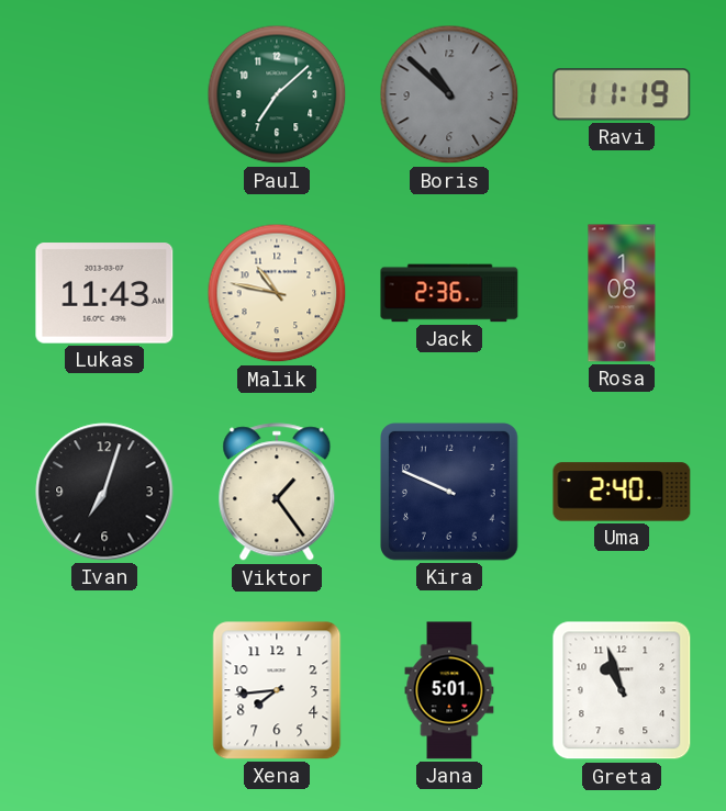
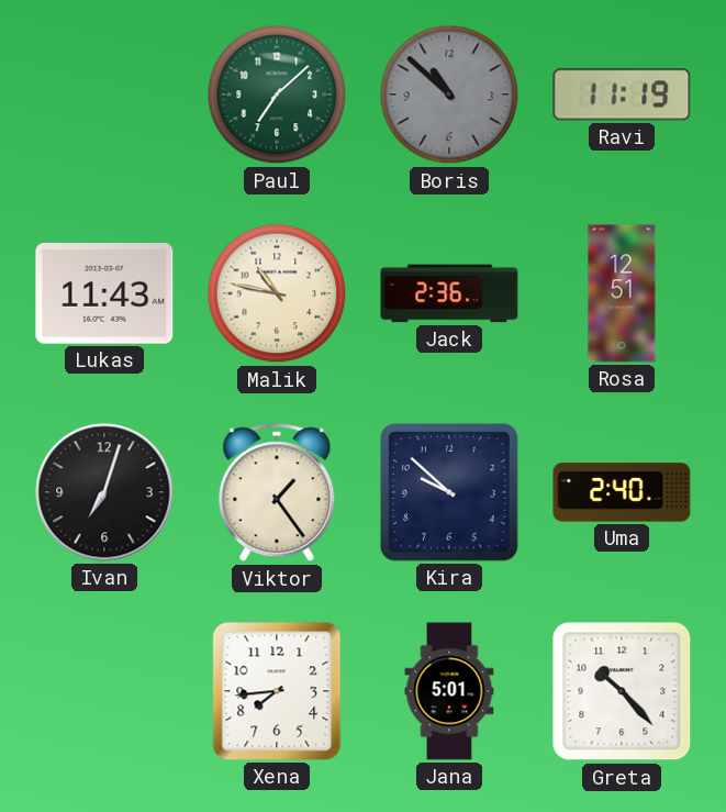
Rosa: 1:08 -> 12:51
Kira: 9:49 -> 9:52
Greta: 10:57 -> 10:23
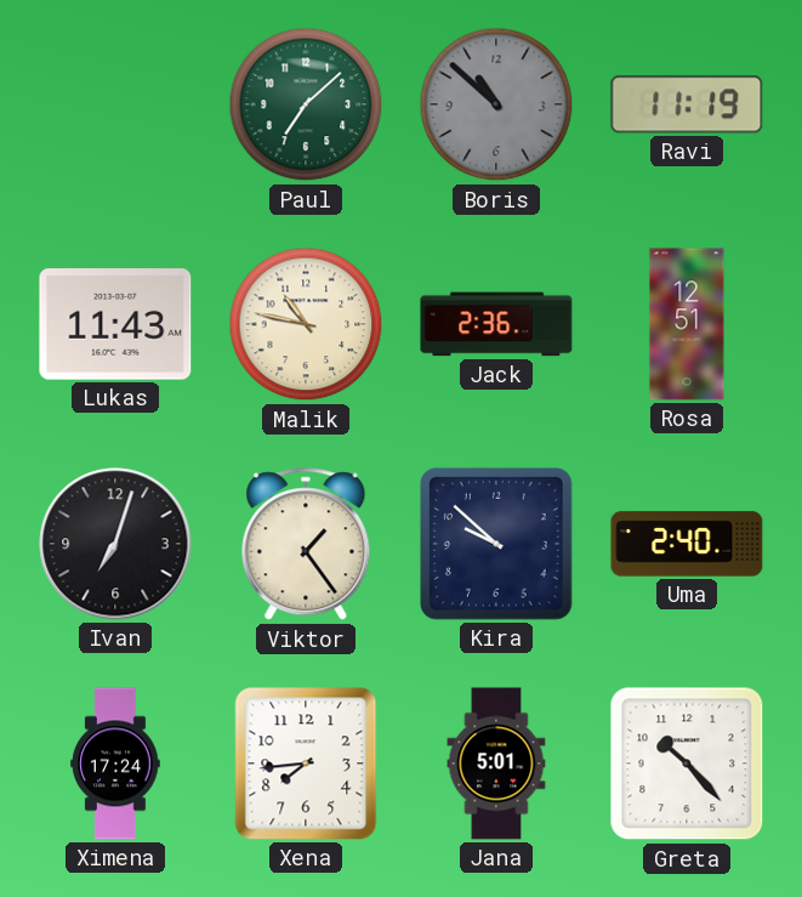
Ximena: none -> 17:24
